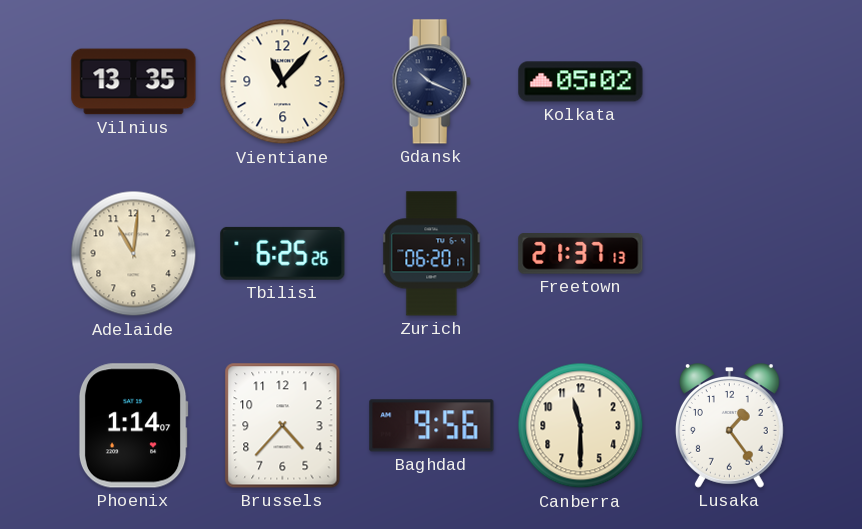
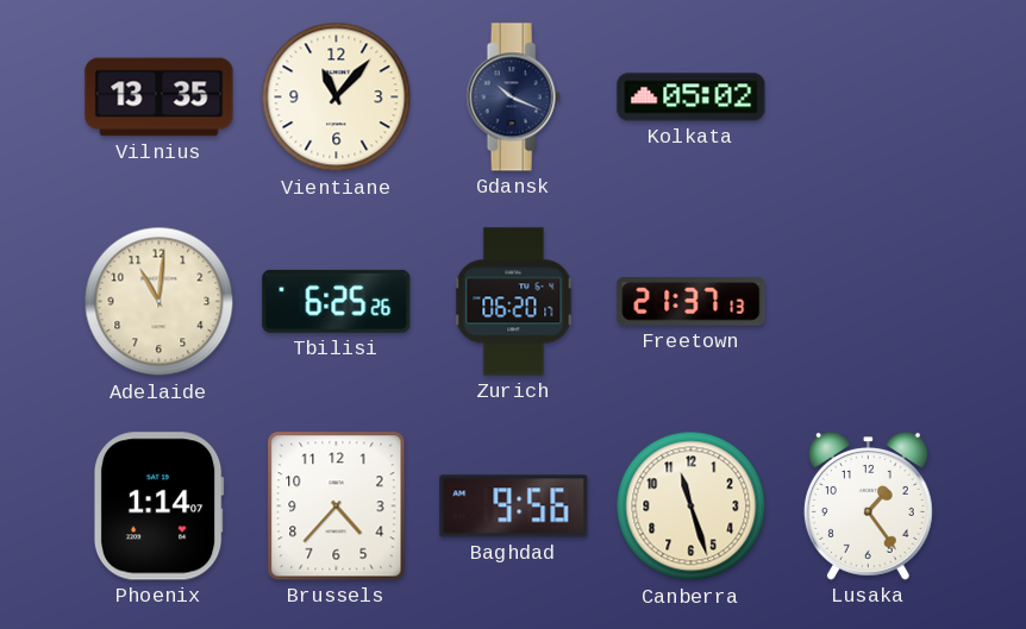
Canberra: 11:30 -> 11:27
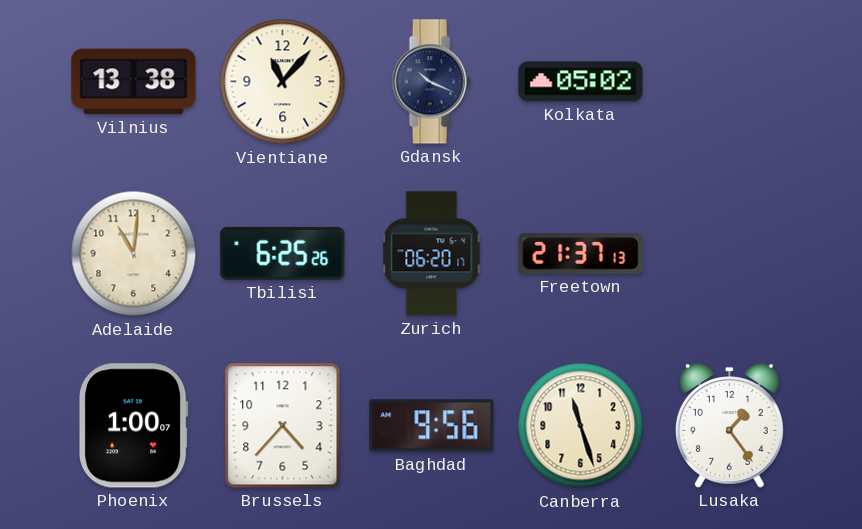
Vilnius: 13:35 -> 13:38
Phoenix: 1:14 -> 1:00
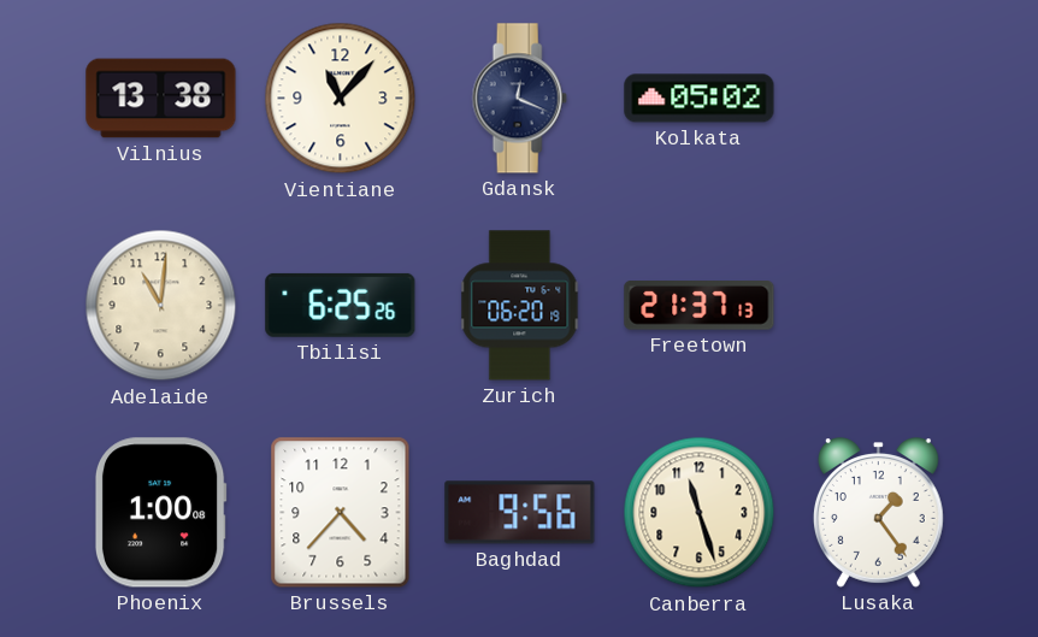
Gdansk: 10:19 -> 12:19
Zurich: 06:20:17 -> 06:20:19
Phoenix: 1:00:07 -> 1:00:08
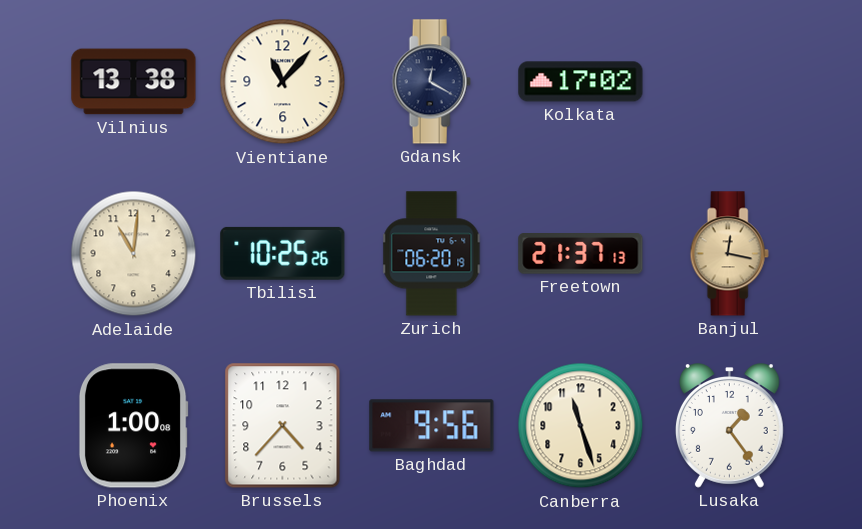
Gdansk: 12:19 -> 12:20
Kolkata: 05:02 -> 17:02
Tbilisi: 6:25 -> 10:25
Banjul: none -> 12:17
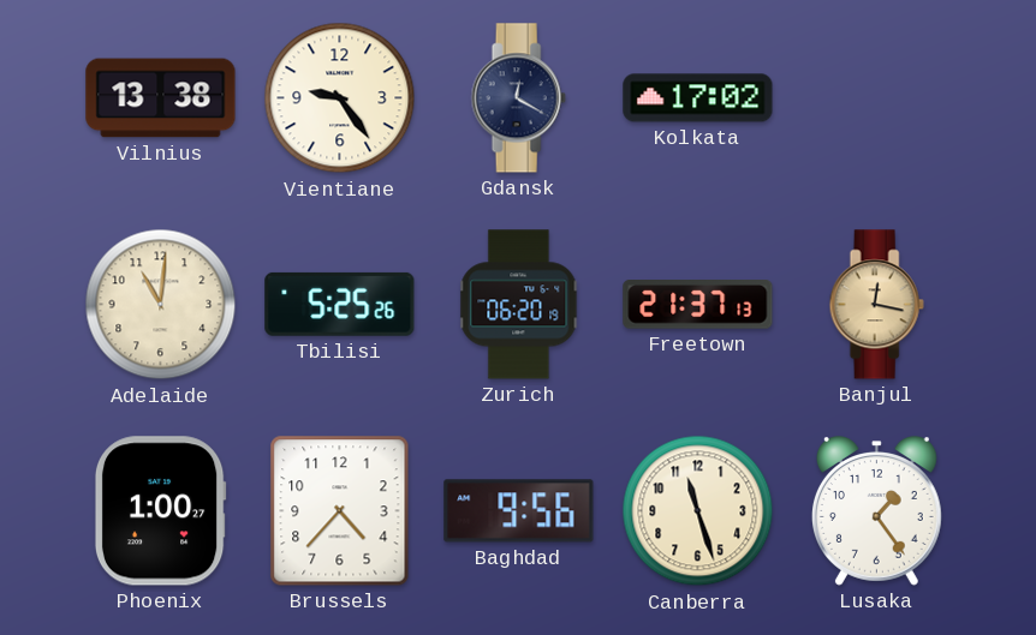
Vientiane: 11:07 -> 9:24
Tbilisi: 10:25 -> 5:25
Phoenix: 1:00:08 -> 1:00:27
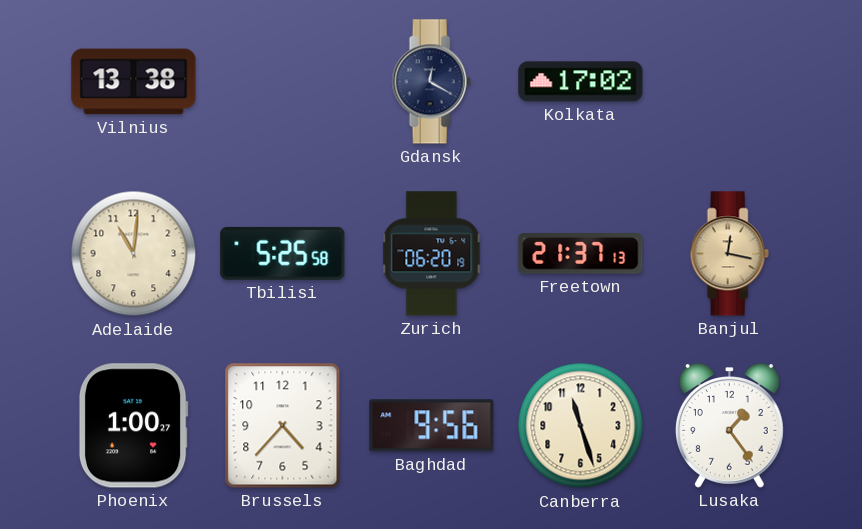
Vientiane: 9:24 -> none
Tbilisi: 5:25:26 -> 5:25:58
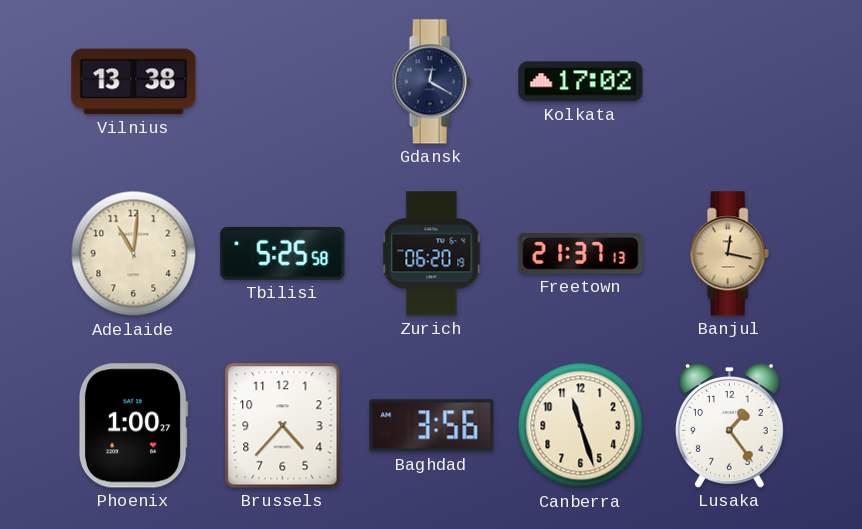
Baghdad: 9:56 -> 3:56
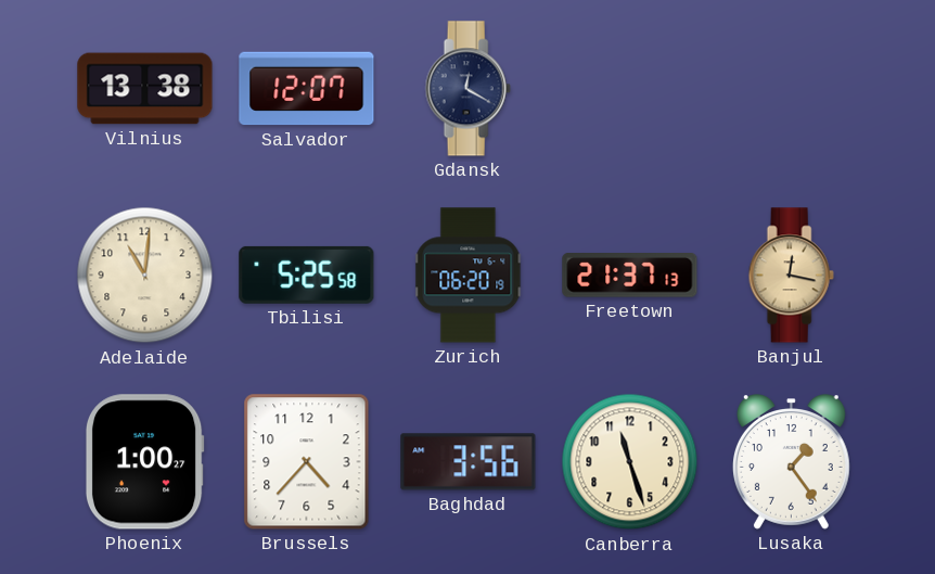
Salvador: none -> 12:07
Kolkata: 17:02 -> none
